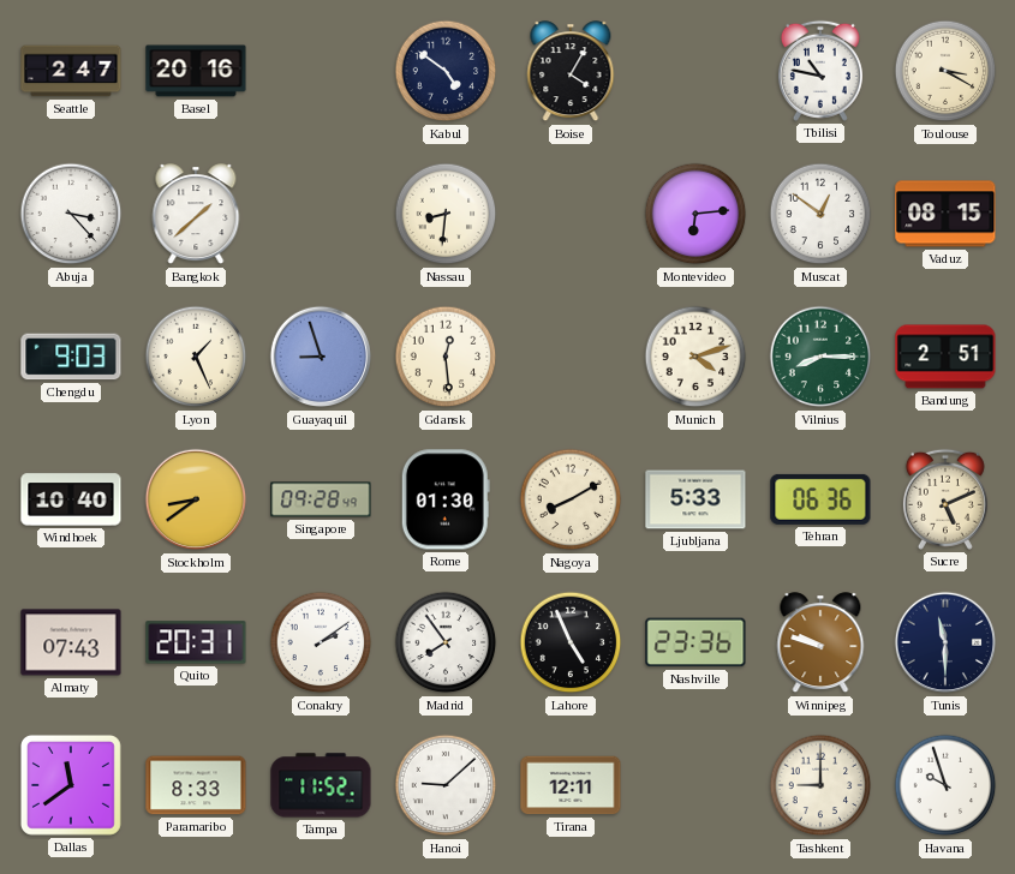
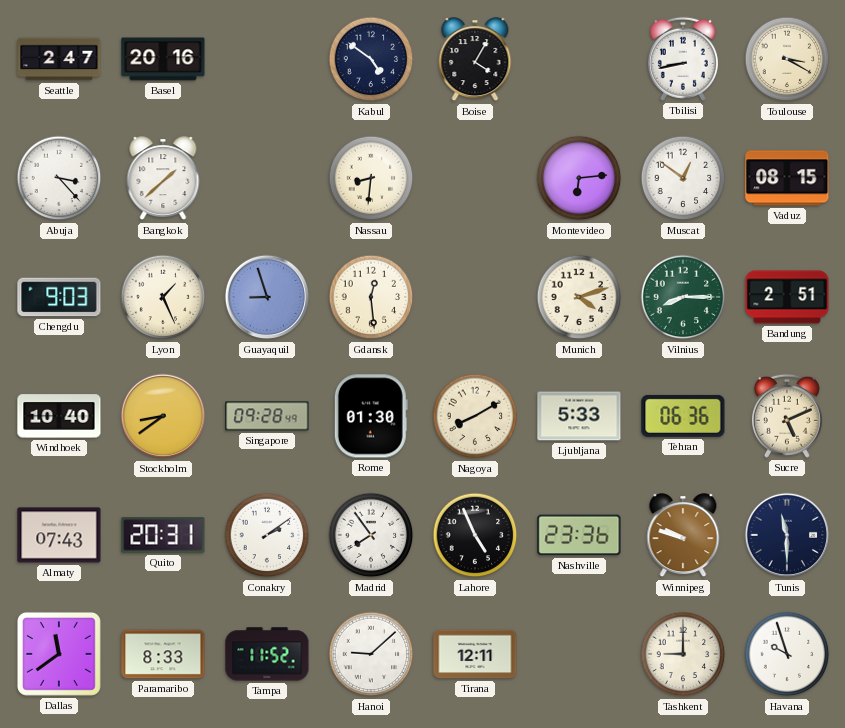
Tbilisi: 10:47 -> 8:43
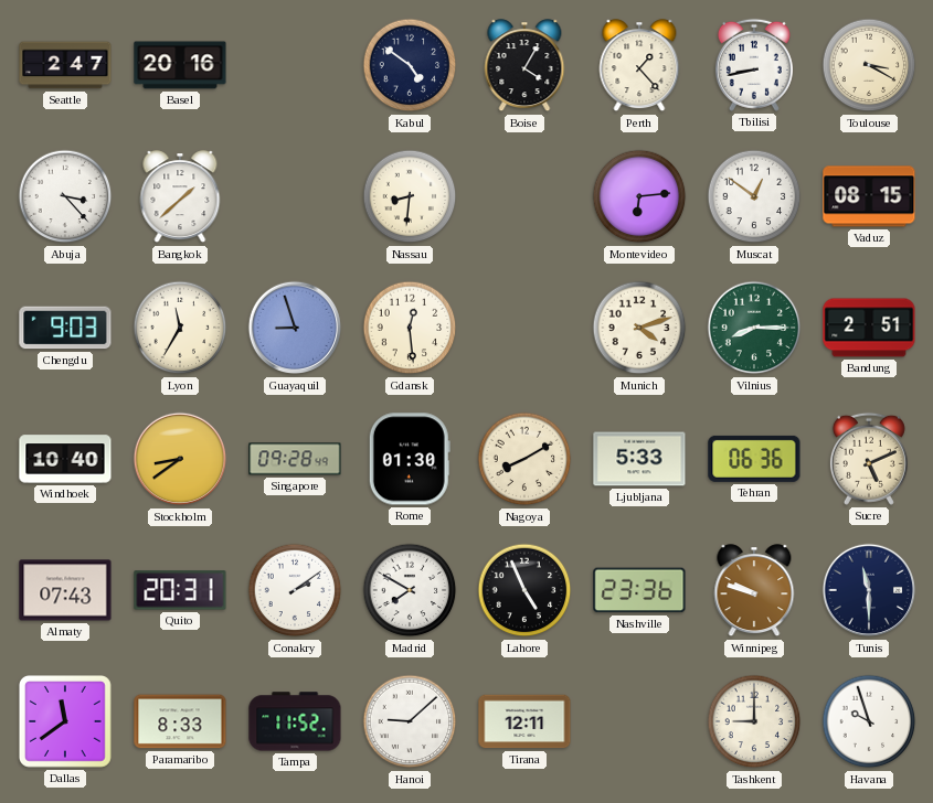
Perth: none -> 1:23
Lyon: 1:26 -> 11:35
Madrid: 7:54 -> 7:50
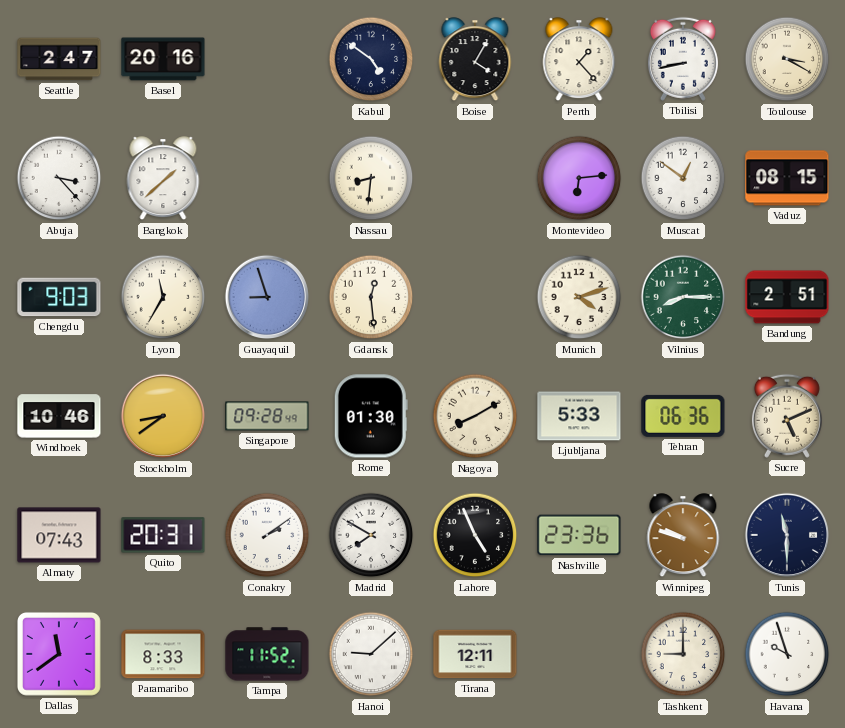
Windhoek: 10:40 -> 10:46
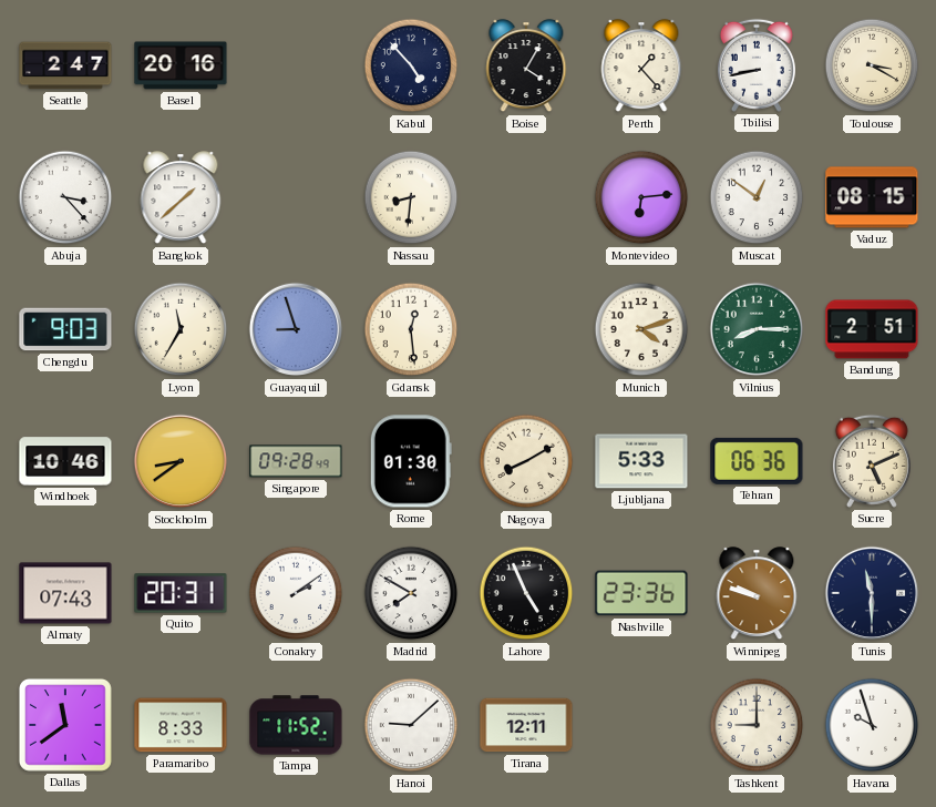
Kabul: 4:51 -> 4:53
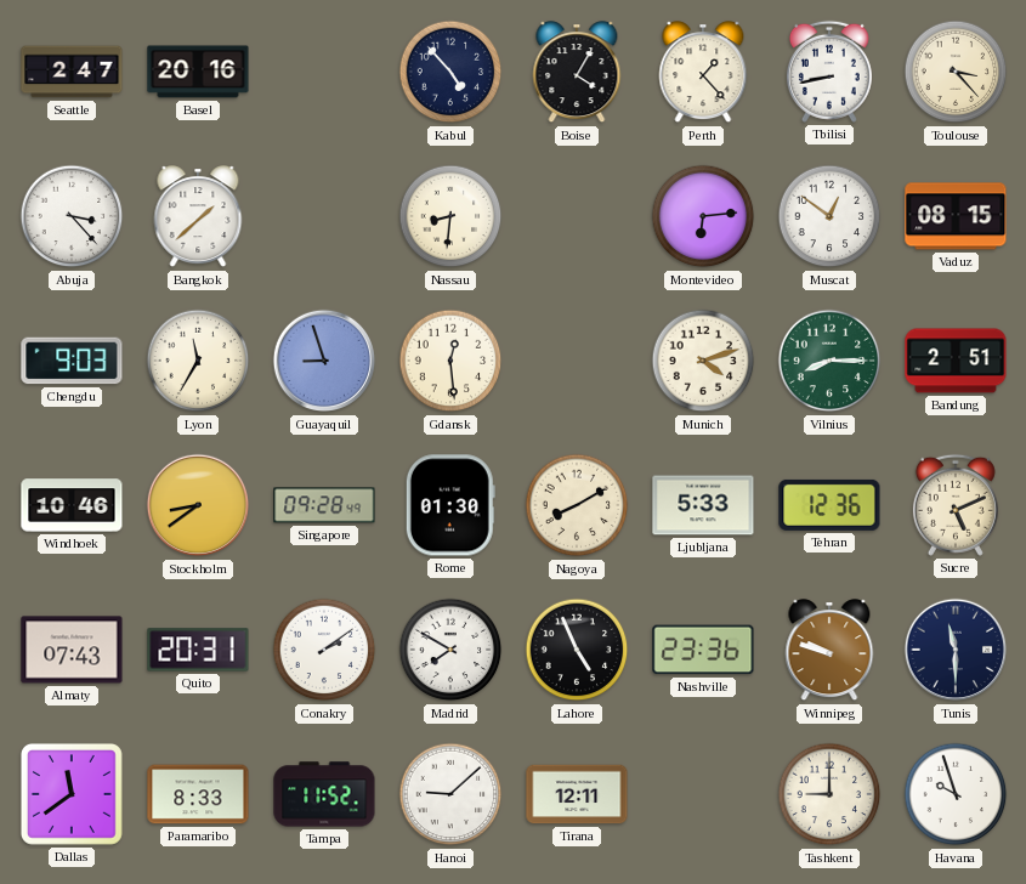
Toulouse: 3:20 -> 3:23
Tehran: 06:36 -> 12:36
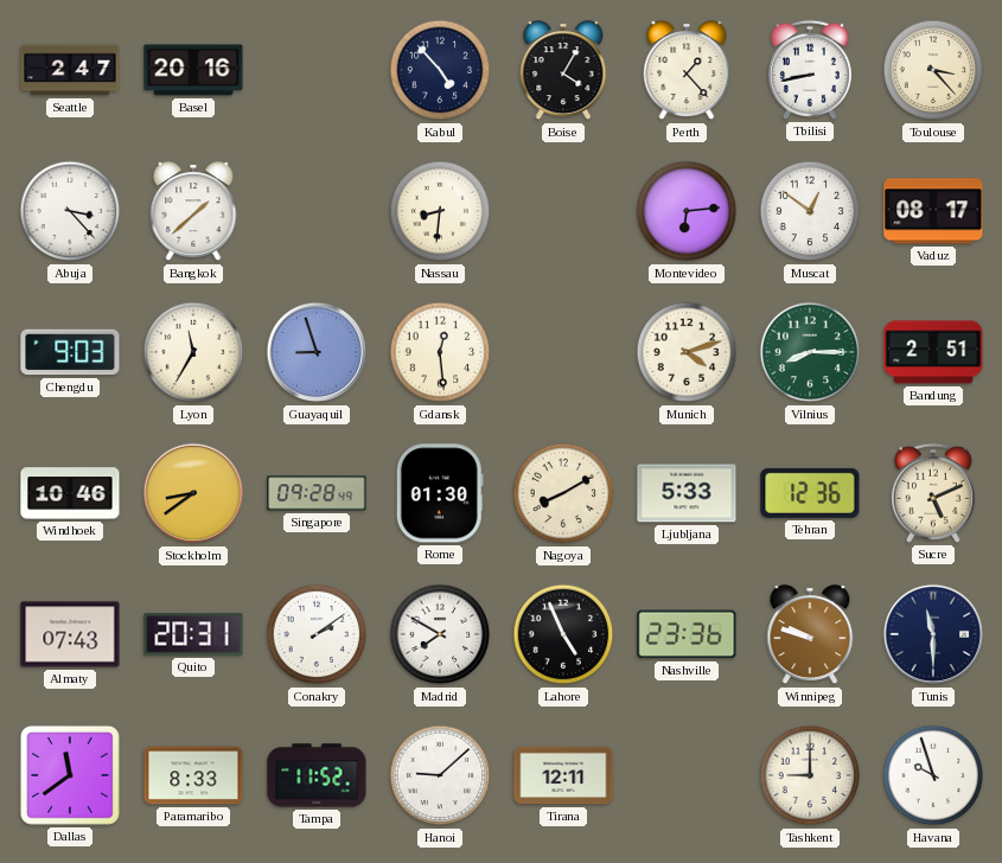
Vaduz: 08:15 -> 08:17
